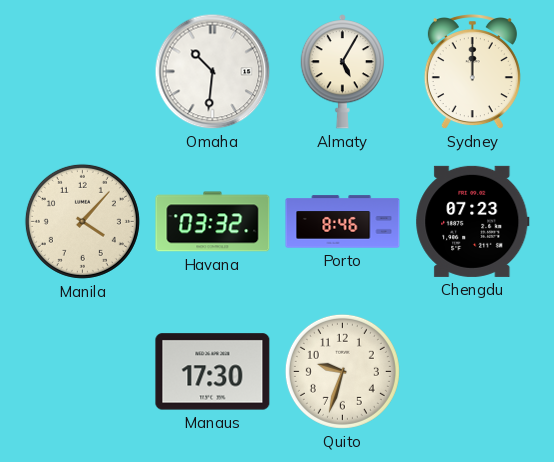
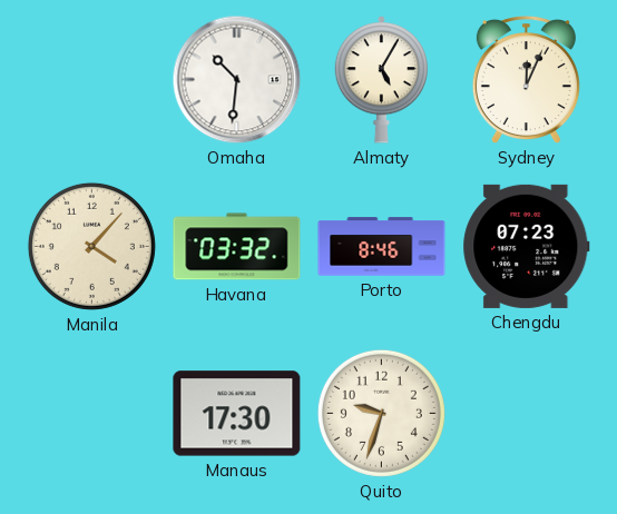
Sydney: 12:00 -> 12:04
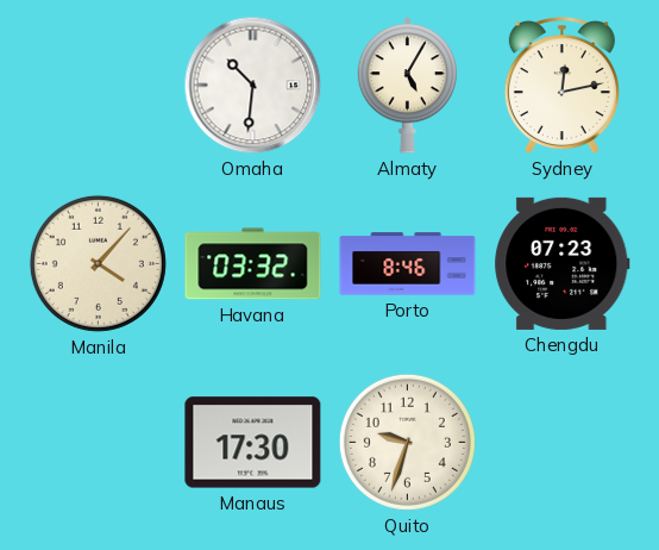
Sydney: 12:04 -> 12:13
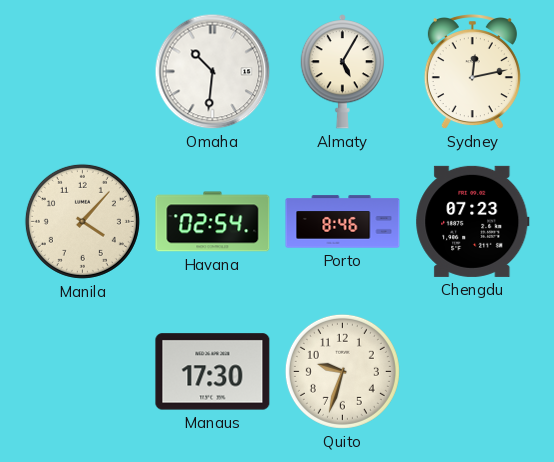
Havana: 03:32 -> 02:54
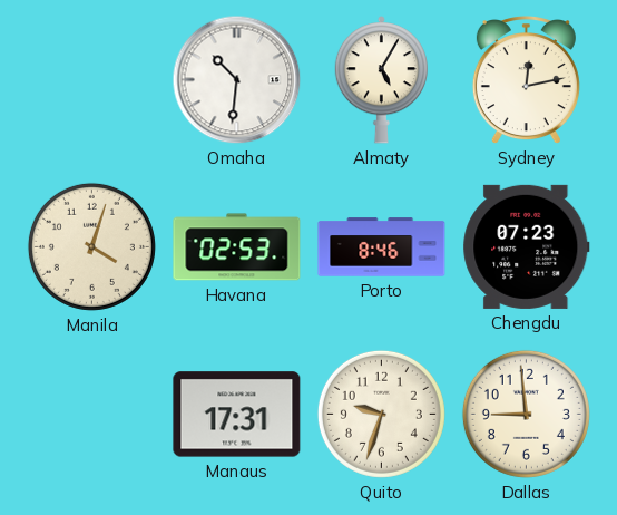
Manila: 4:07 -> 4:03
Havana: 02:54 -> 02:53
Manaus: 17:30 -> 17:31
Dallas: none -> 8:59
